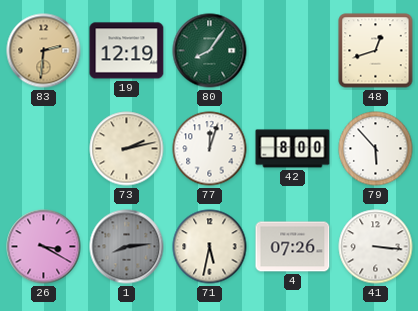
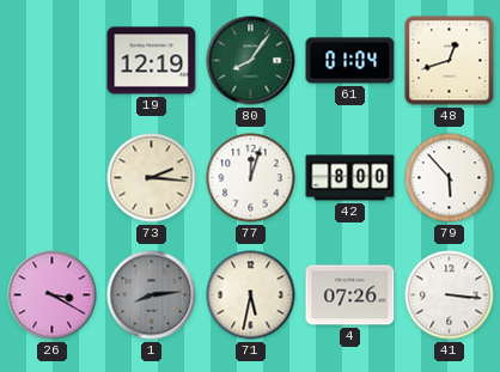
83: 2:31 -> none
61: none -> 01:04
73: 2:13 -> 2:16
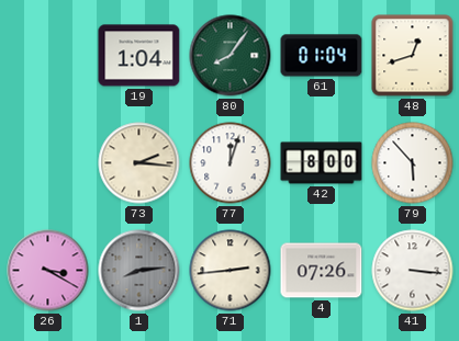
19: 12:19 -> 1:04
71: 5:32 -> 2:44
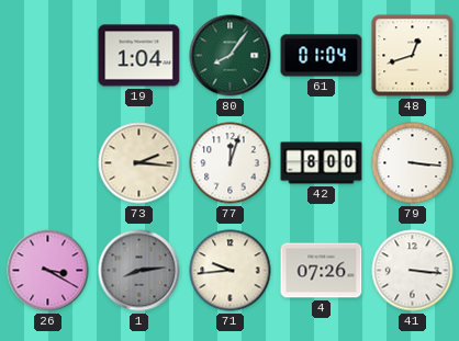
79: 5:53 -> 3:16
71: 2:44 -> 9:44
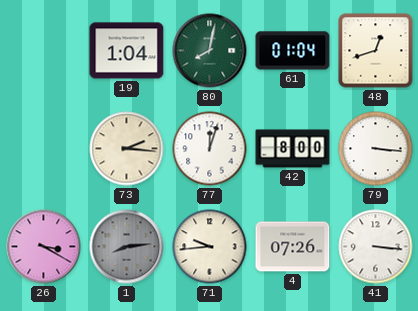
80: 8:06 -> 8:02
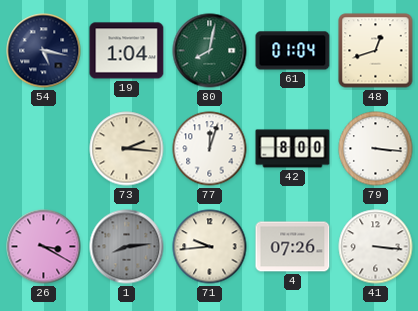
54: none -> 5:17
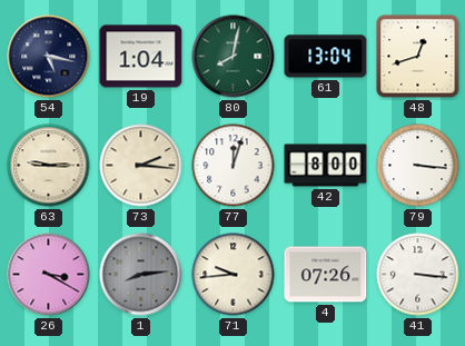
61: 01:04 -> 13:04
63: none -> 9:15
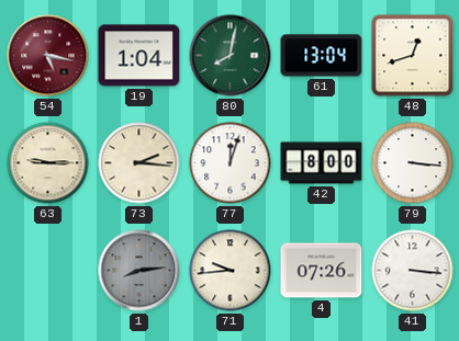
54 dial: navy -> burgundy
26: 3:20 -> none
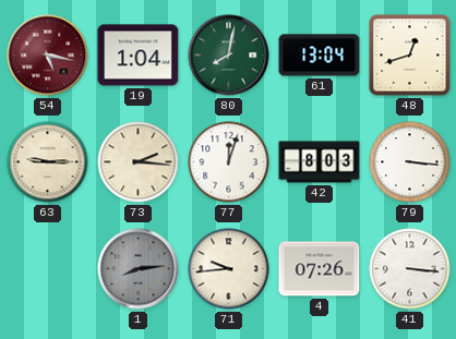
42: 8:00 -> 8:03
